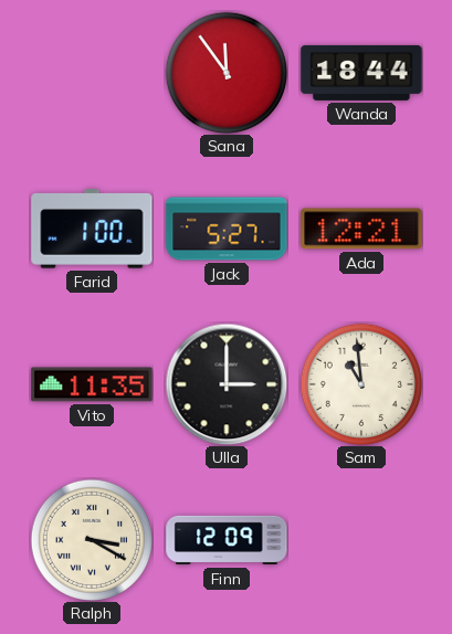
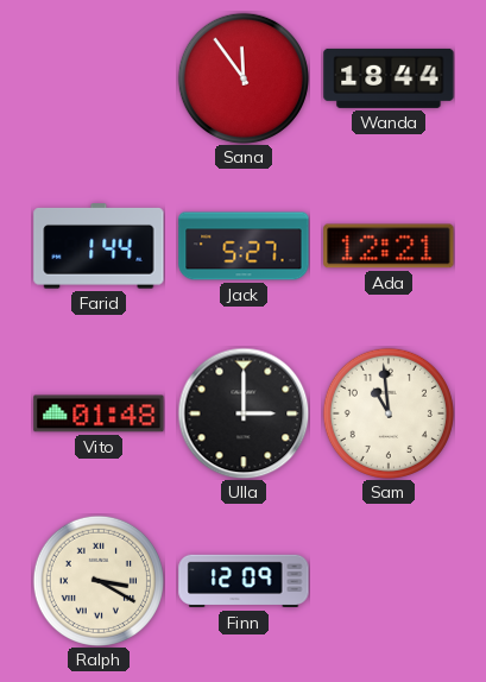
Farid: 1:00 -> 1:44
Vito: 11:35 -> 01:48
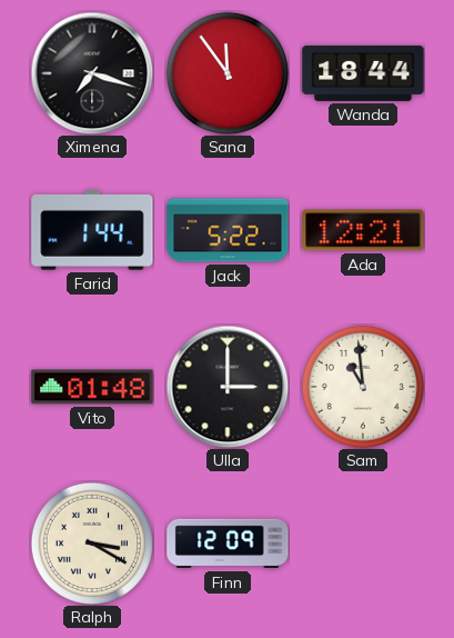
Ximena: none -> 7:18
Jack: 5:27 -> 5:22
